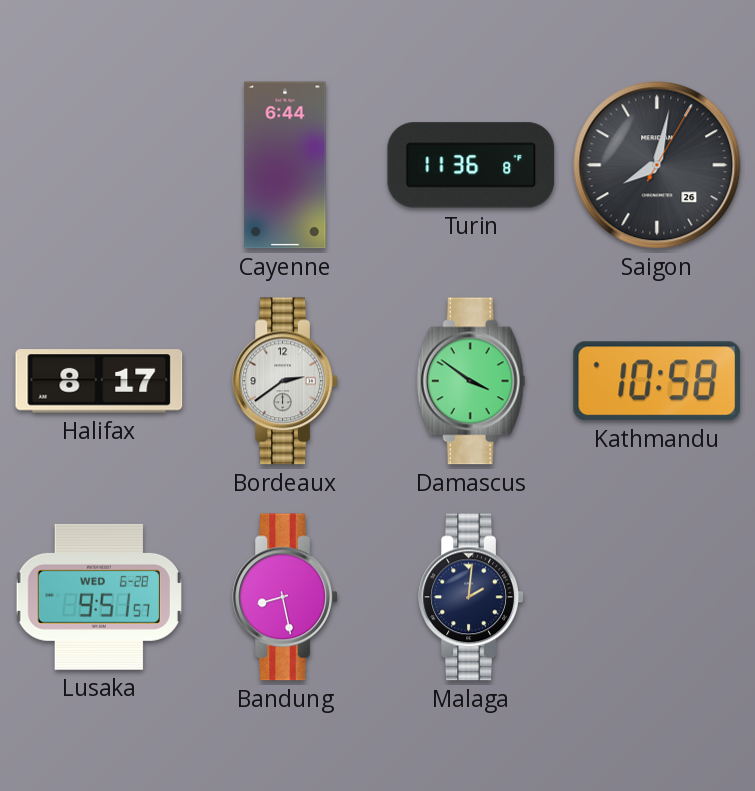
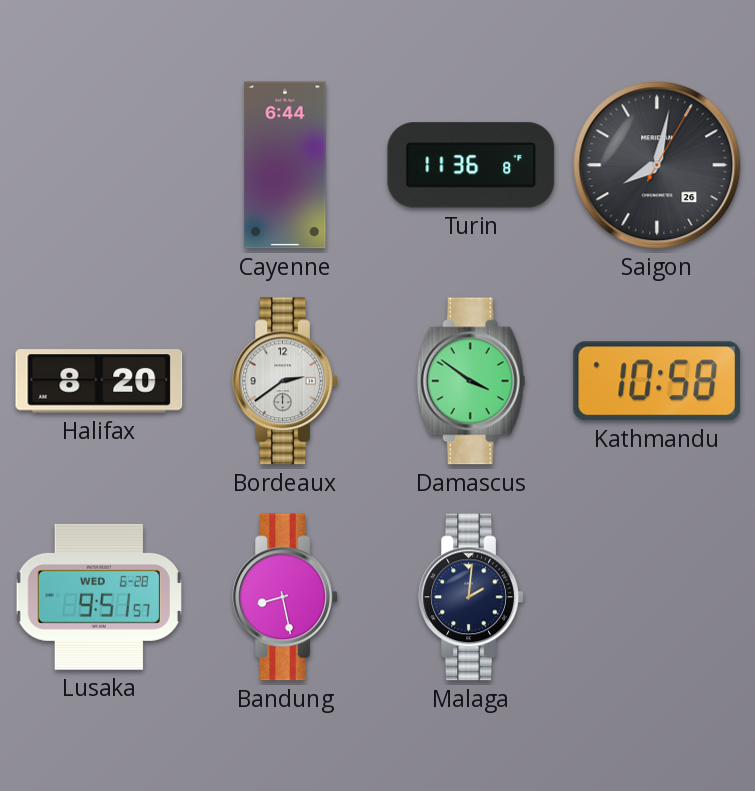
Halifax: 8:17 -> 8:20
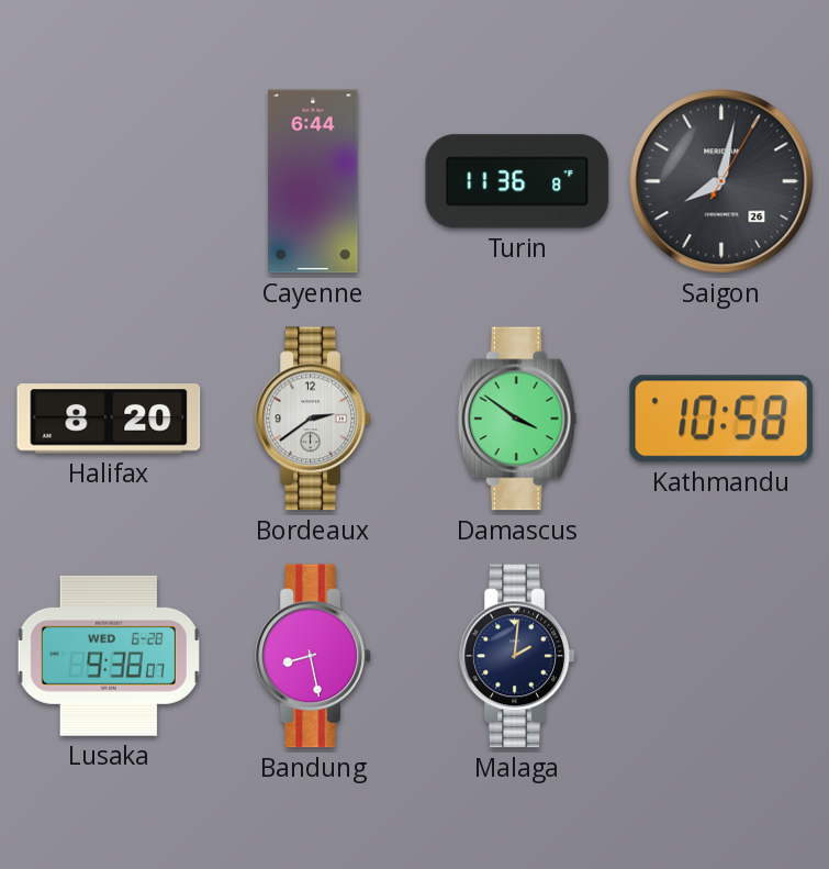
Lusaka: 9:51 -> 9:38
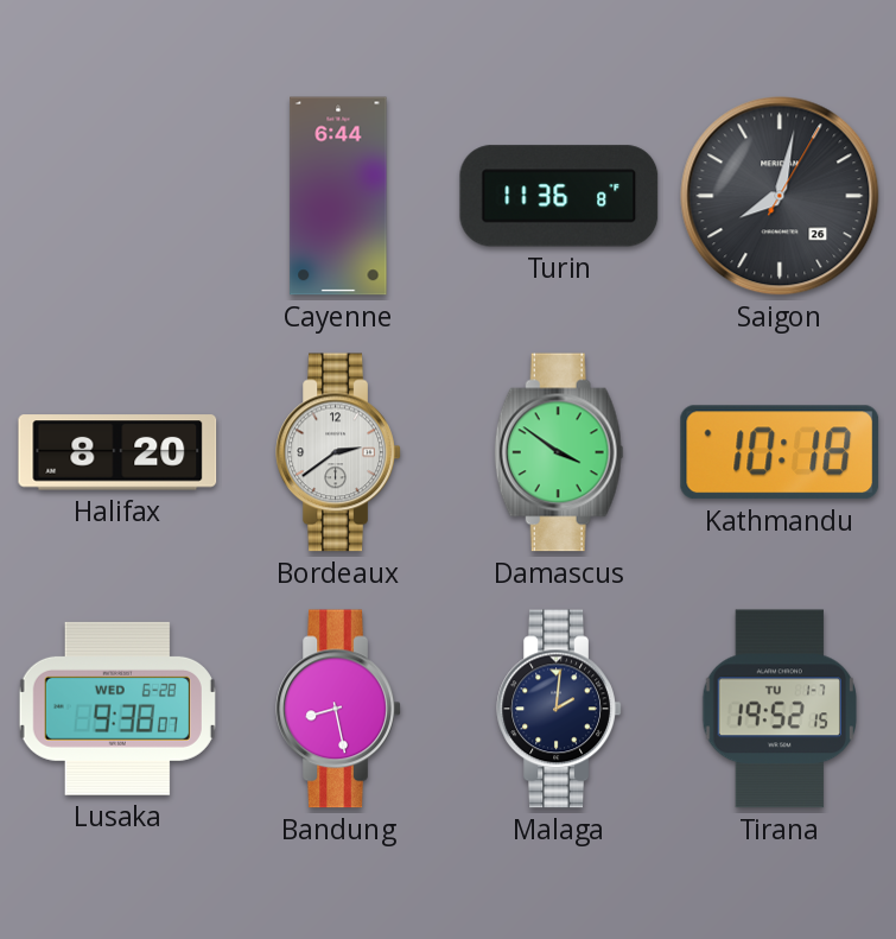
Kathmandu: 10:58 -> 10:18
Tirana: none -> 19:52
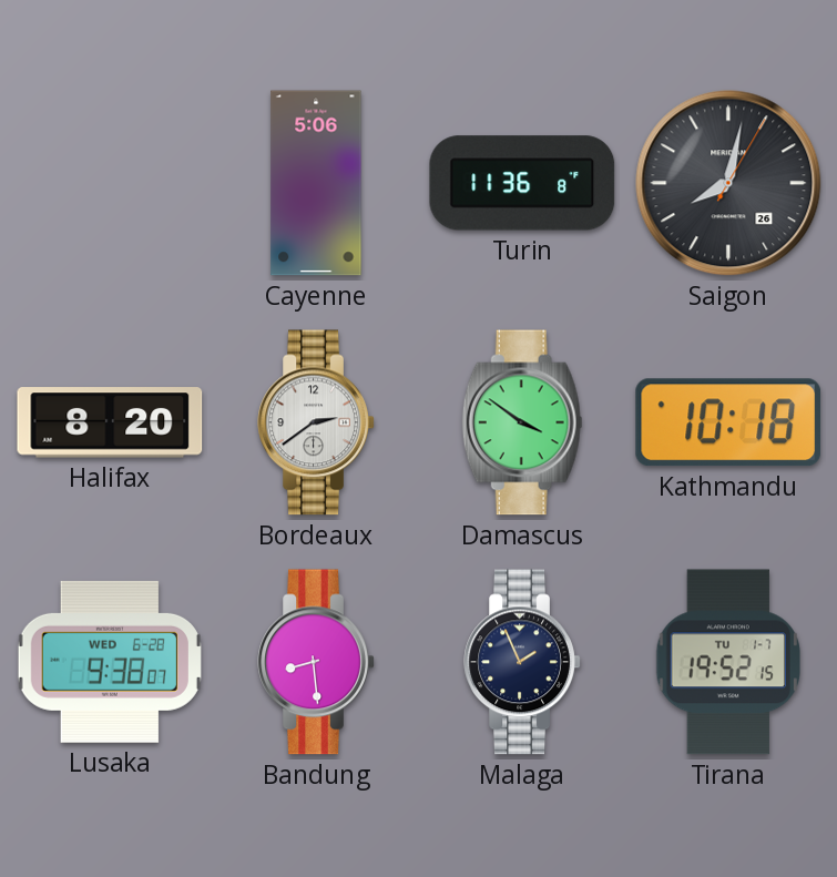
Cayenne: 6:44 -> 5:06
Bandung: 8:28 -> 8:29
Malaga: 2:01 -> 1:56
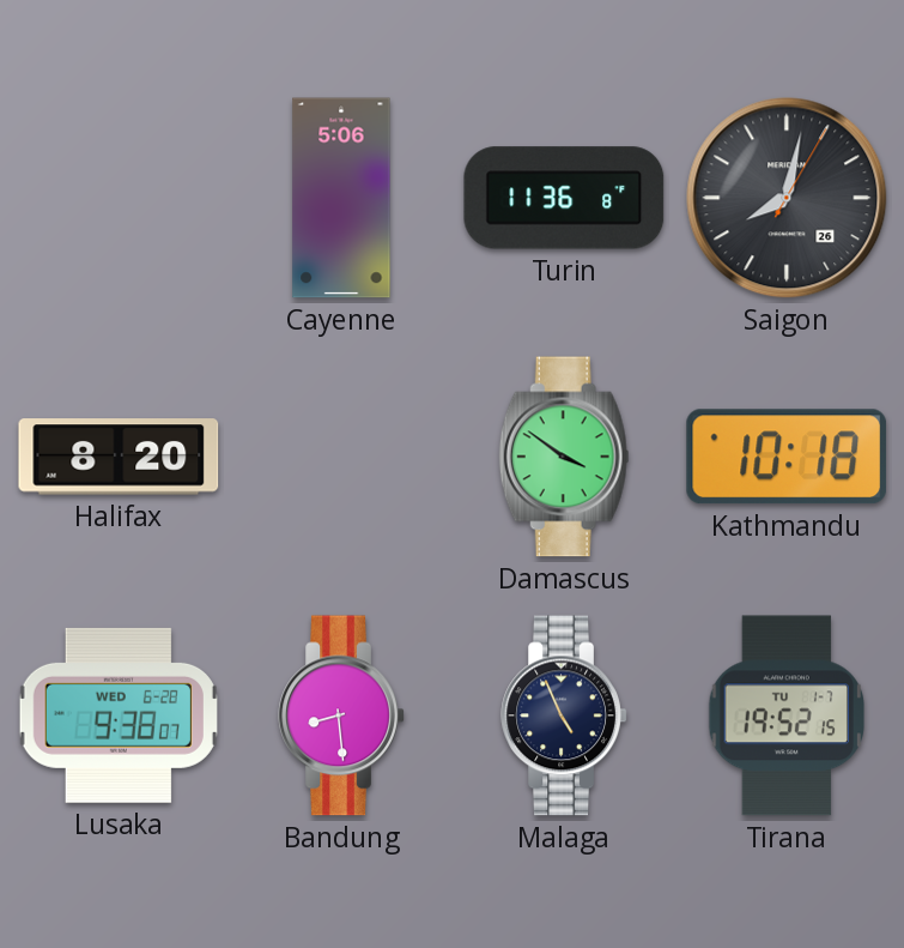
Bordeaux: 2:39 -> none
Malaga: 1:56 -> 4:56
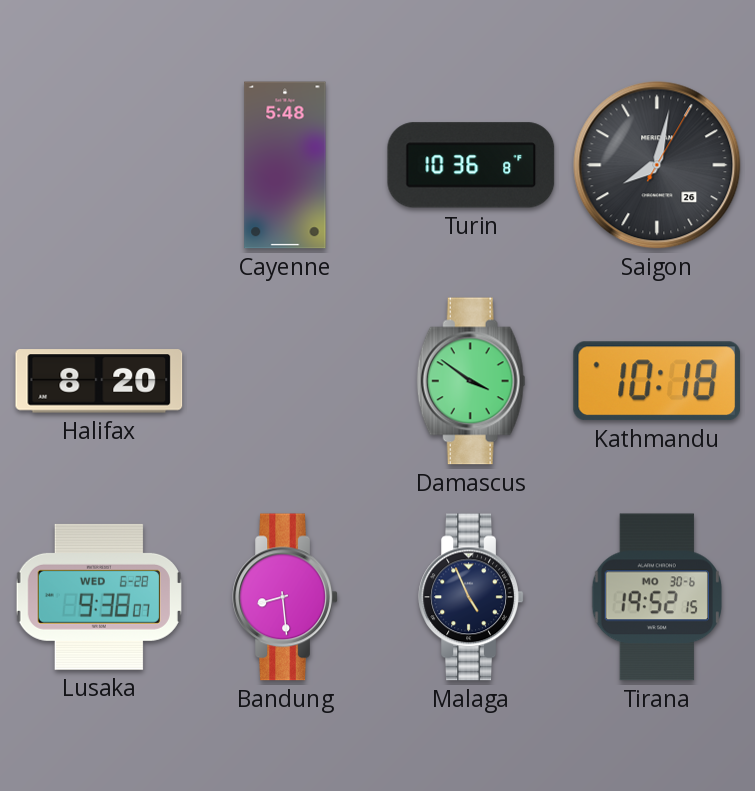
Cayenne: 5:06 -> 5:48
Turin: 11:36 -> 10:36
Tirana date: TU 1-7 -> MO 30-6
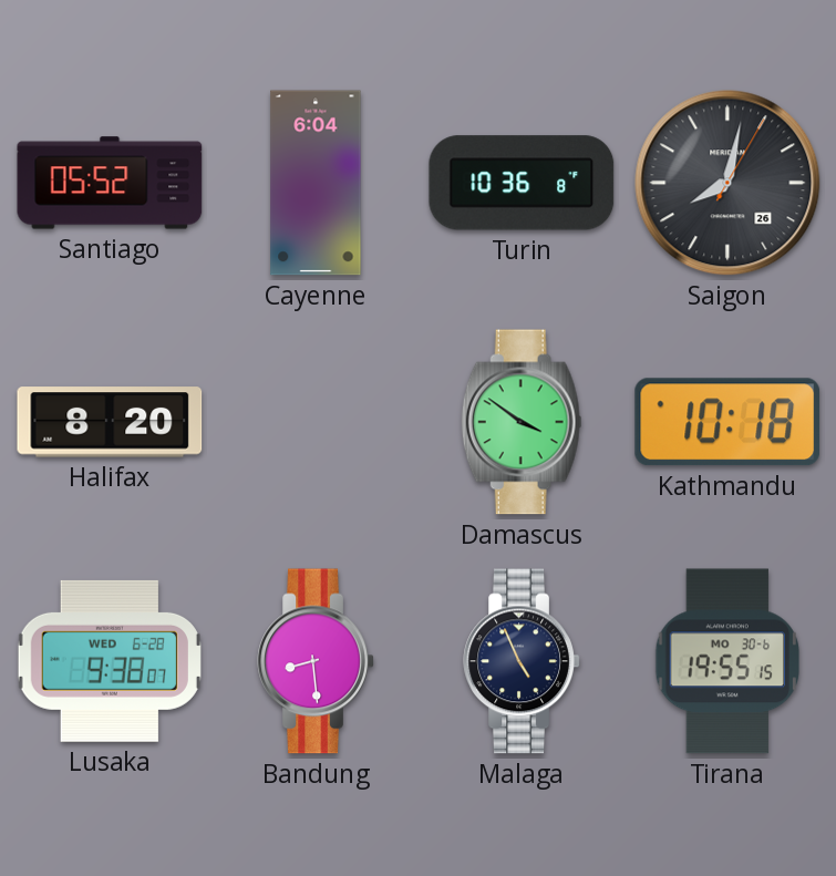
Santiago: none -> 05:52
Cayenne: 5:48 -> 6:04
Tirana: 19:52 -> 19:55
